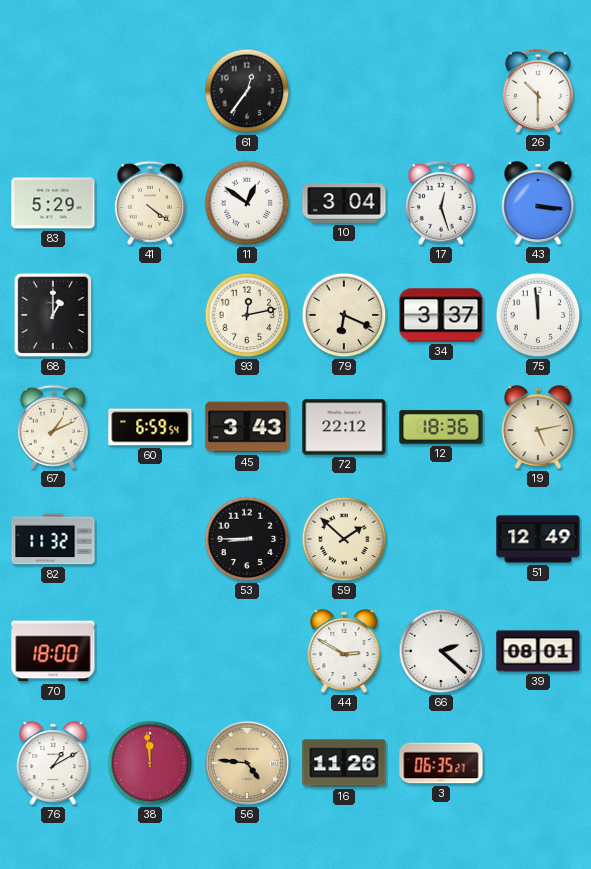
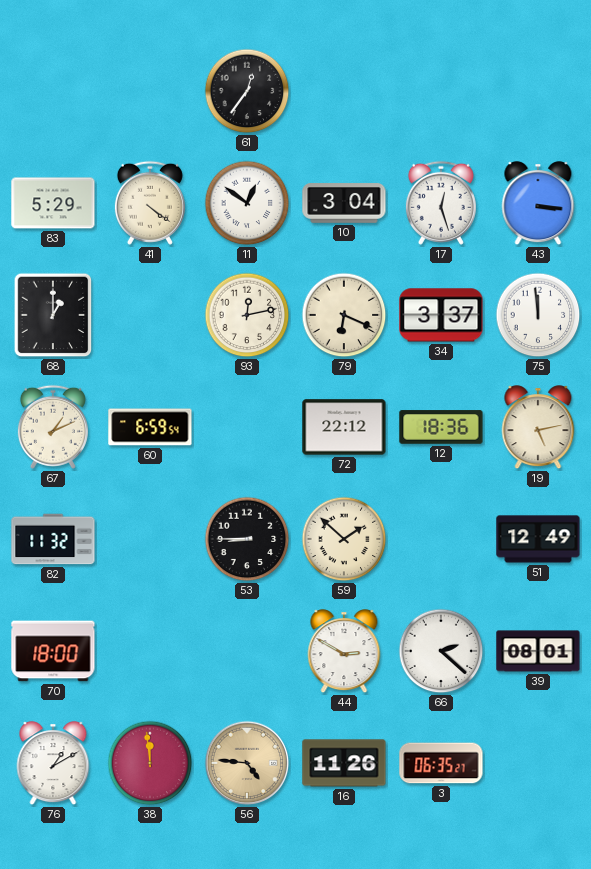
26: 10:30 -> none
45: 3:43 -> none
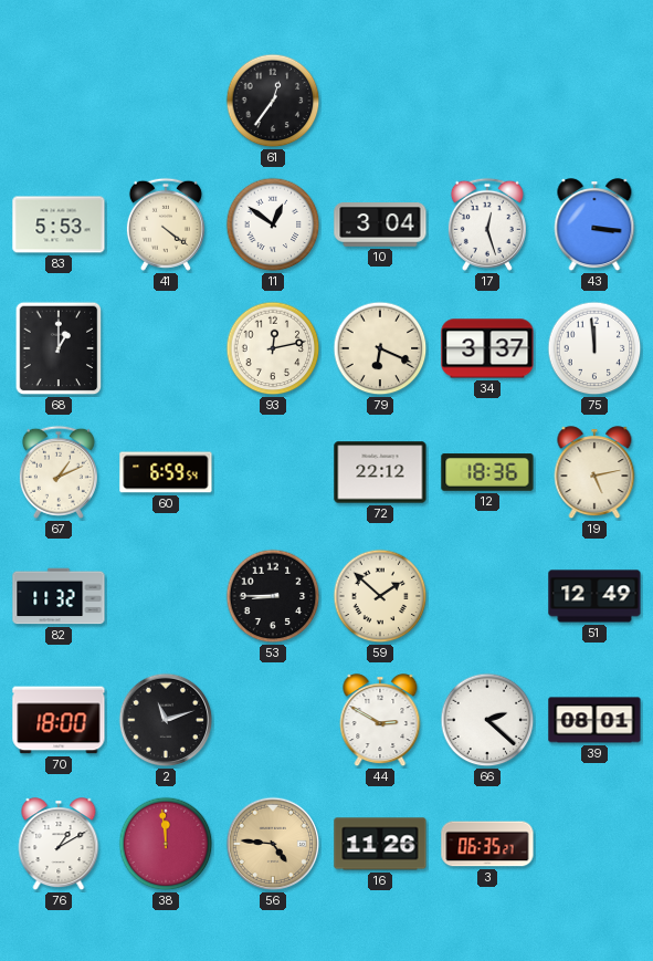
83: 5:29 -> 5:53
2: none -> 11:12
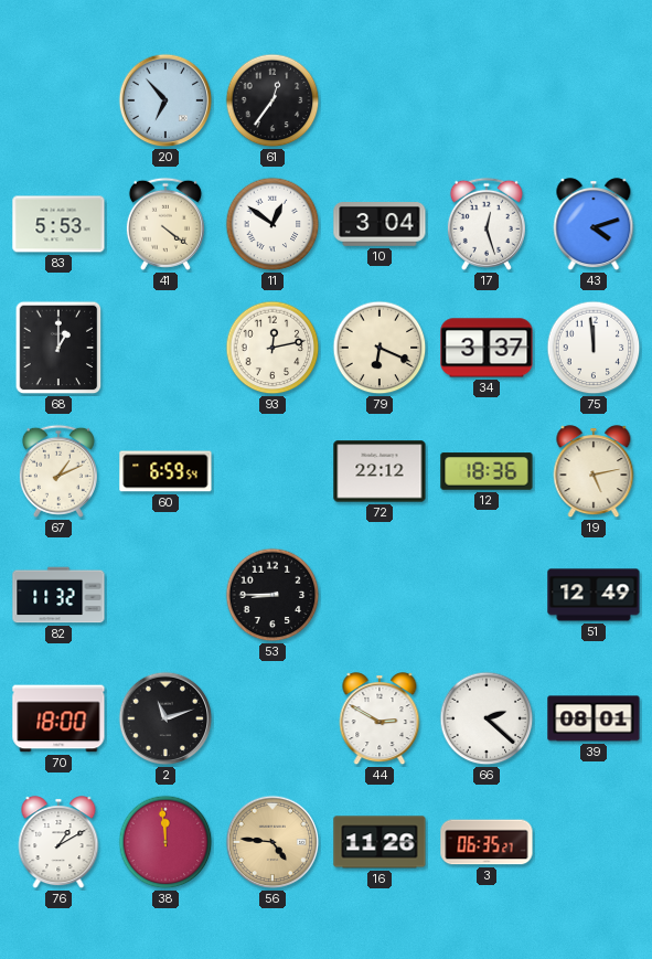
20: none -> 6:53
43: 3:16 -> 4:12
59: 1:52 -> none
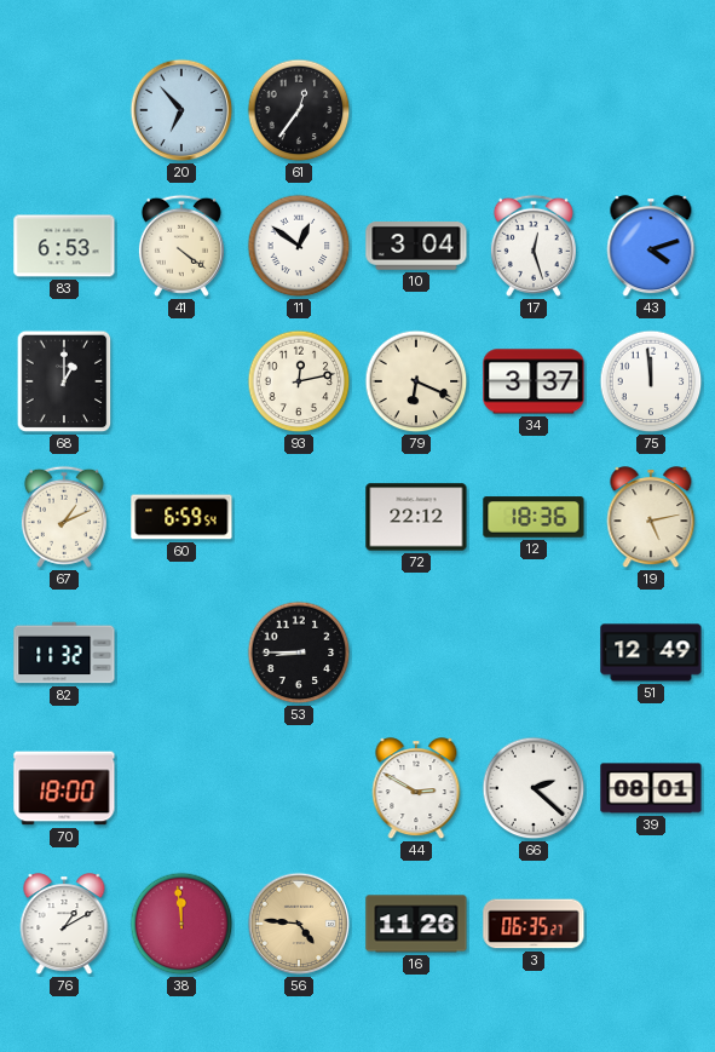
83: 5:53 -> 6:53
2: 11:12 -> none
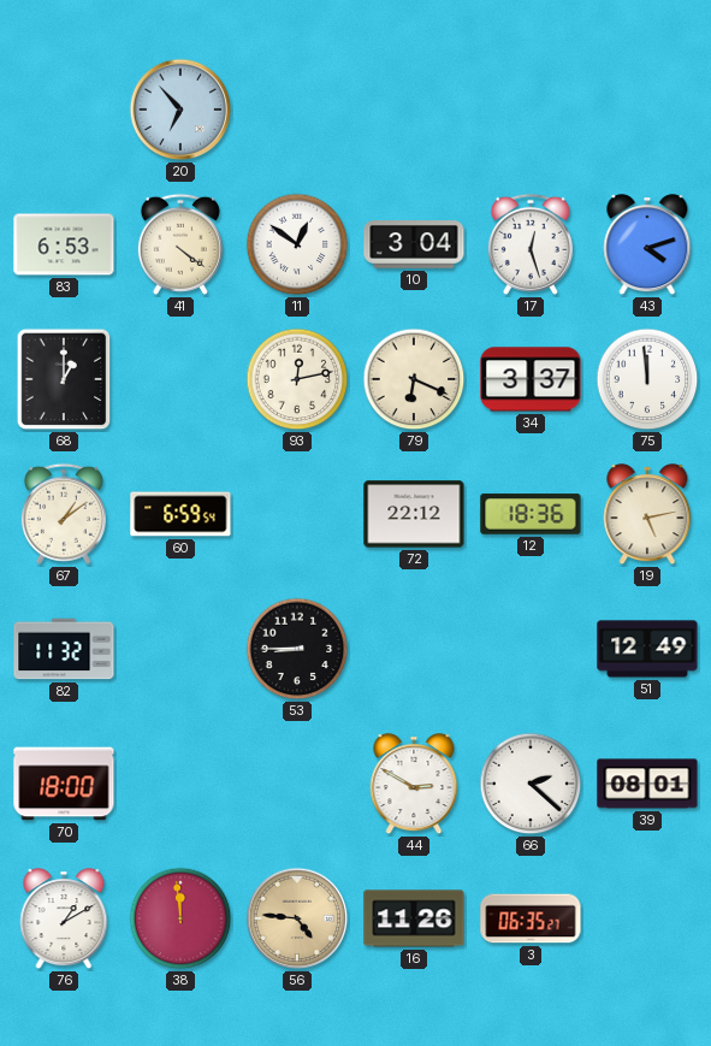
61: 12:36 -> none
67: 1:11 -> 1:09
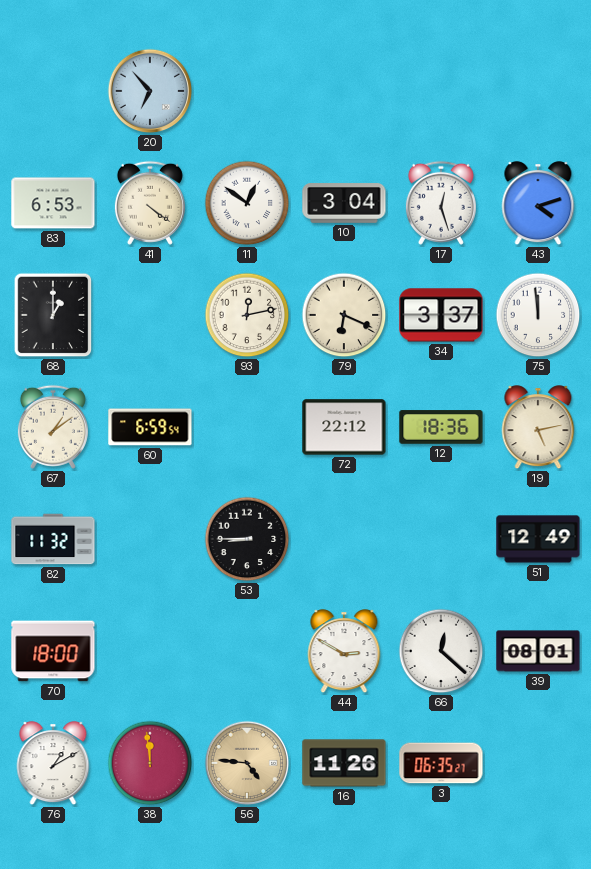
66: 2:22 -> 12:22
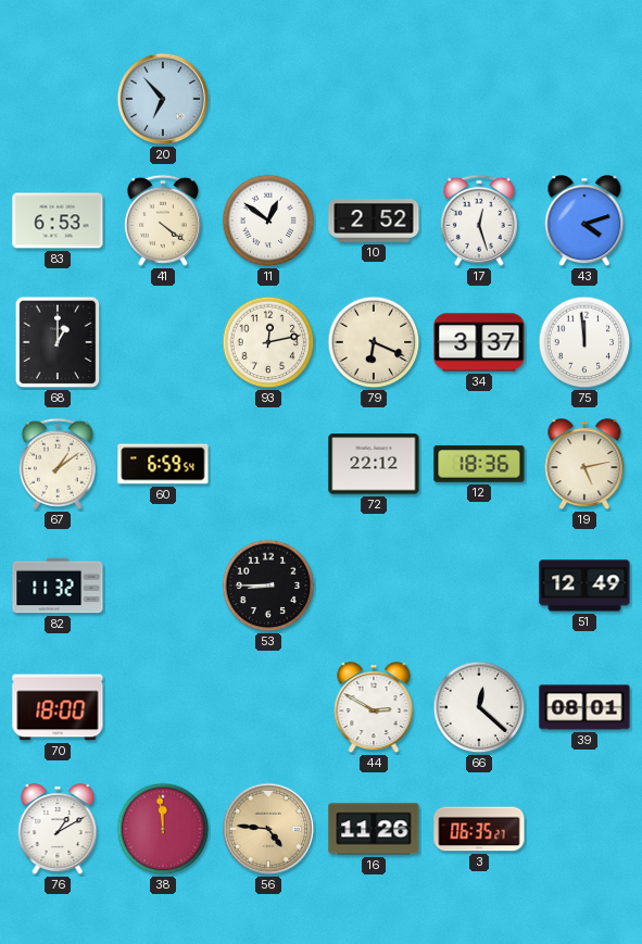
10: 3:04 -> 2:52
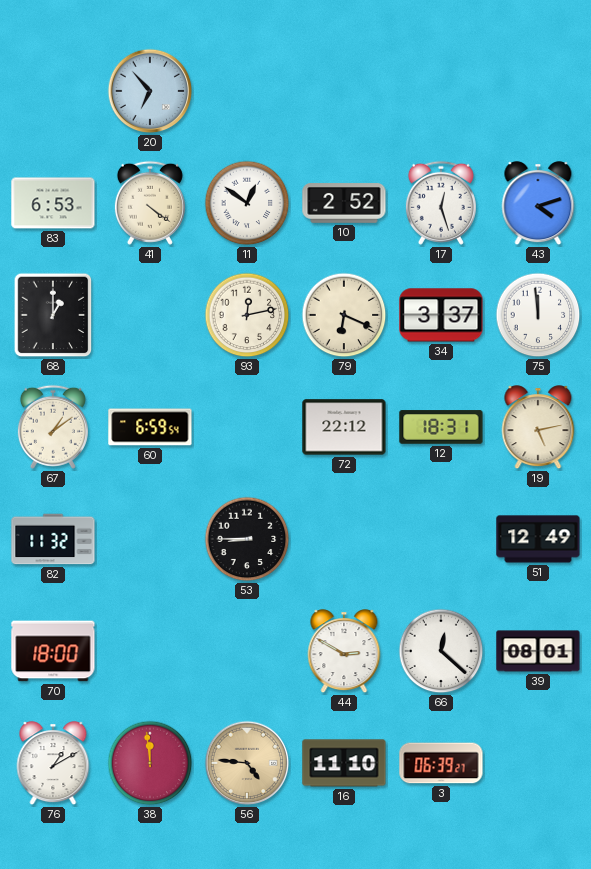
12: 18:36 -> 18:31
16: 11:26 -> 11:10
3: 06:35 -> 06:39
